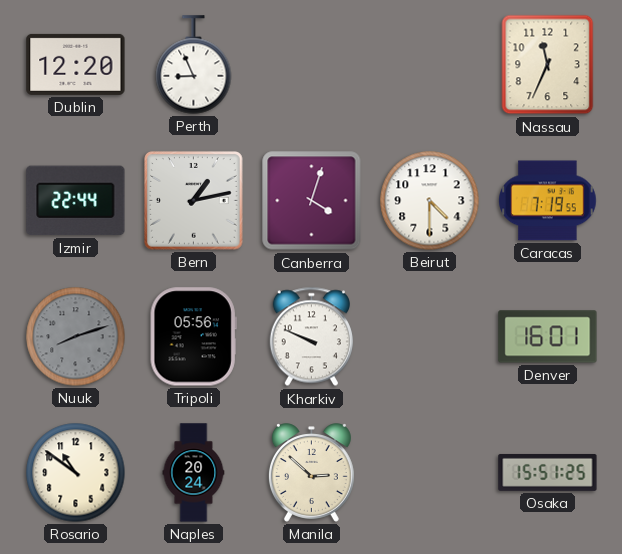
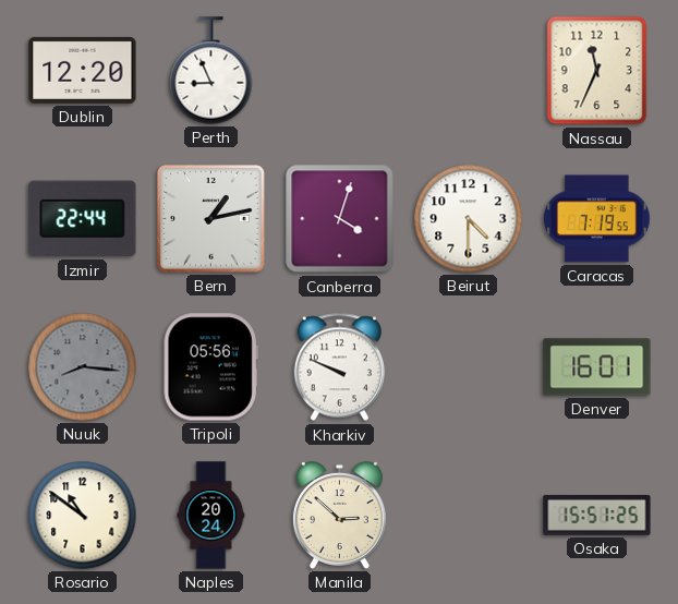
Nuuk: 8:12 -> 8:16
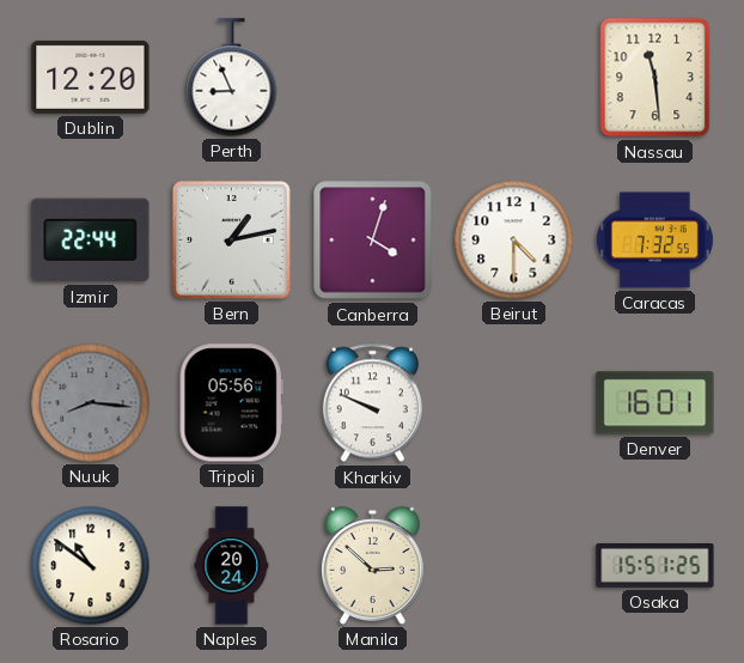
Nassau: 11:34 -> 11:29
Caracas: 7:19 -> 7:32
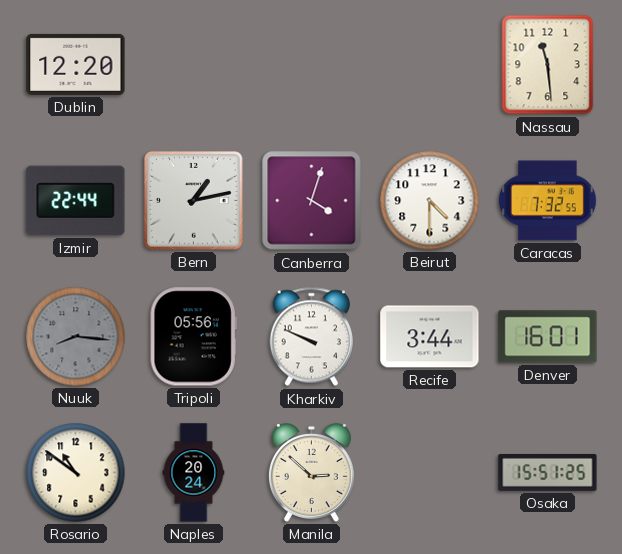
Perth: 8:56 -> none
Recife: none -> 3:44
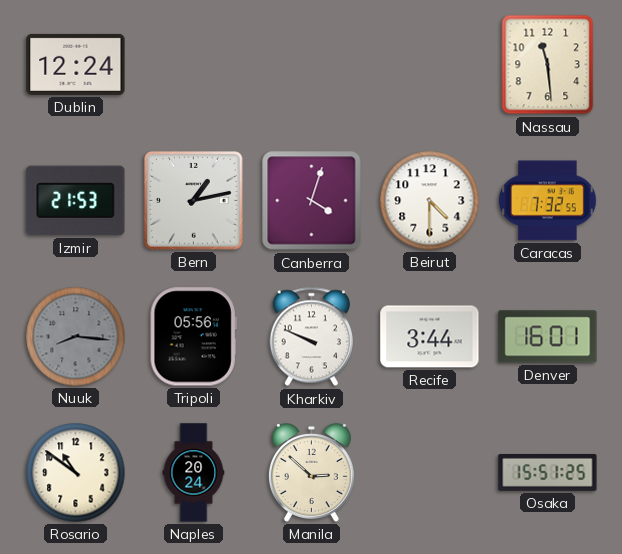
Dublin: 12:20 -> 12:24
Izmir: 22:44 -> 21:53
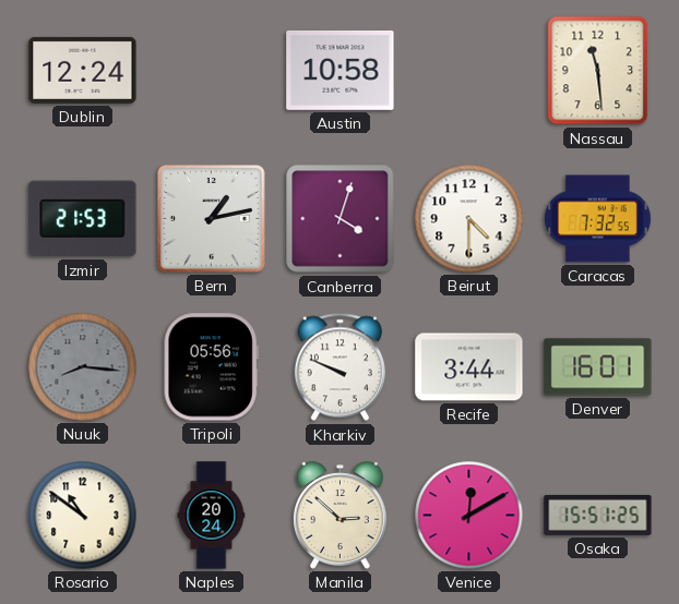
Austin: none -> 10:58
Venice: none -> 12:10
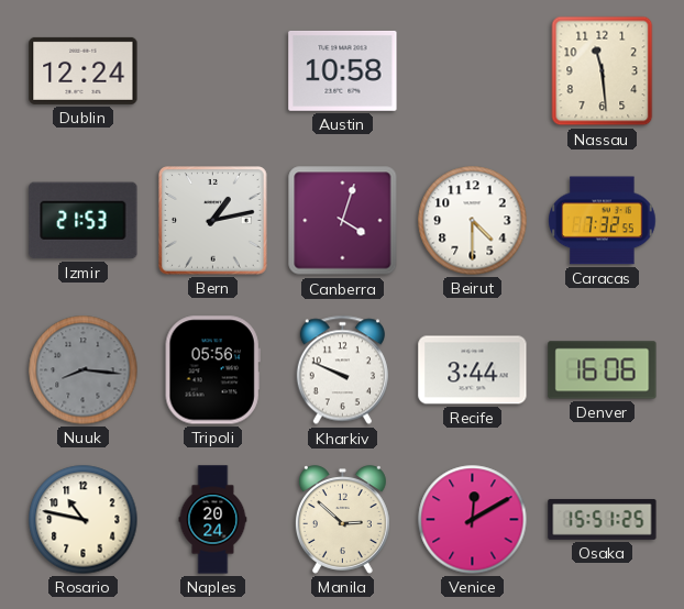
Denver: 16:01 -> 16:06
Rosario: 10:51 -> 10:47
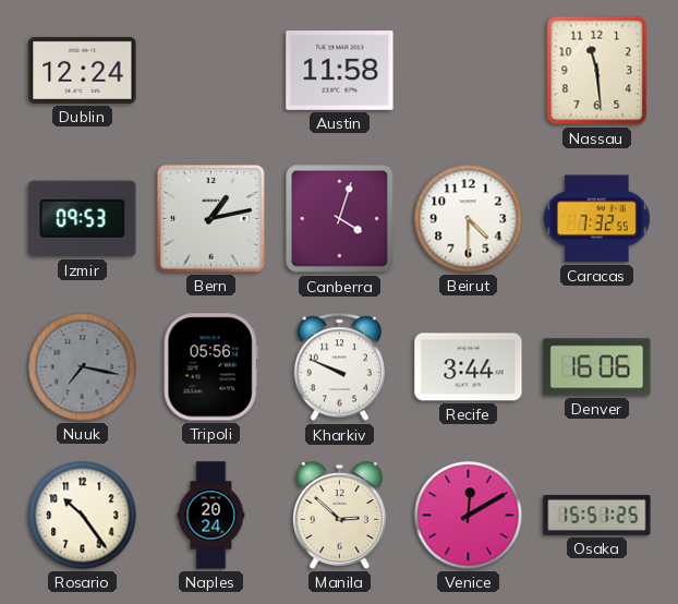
Austin: 10:58 -> 11:58
Izmir: 21:53 -> 09:53
Nuuk: 8:16 -> 7:17
Rosario: 10:47 -> 10:24
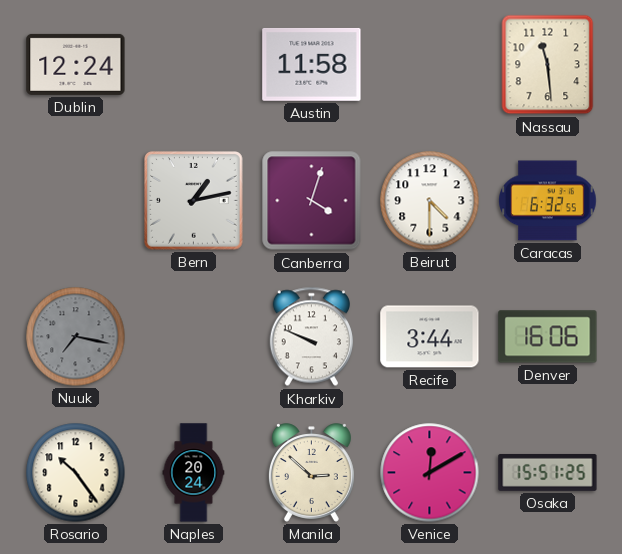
Izmir: 09:53 -> none
Caracas: 7:32 -> 6:32
Tripoli: 05:56 -> none
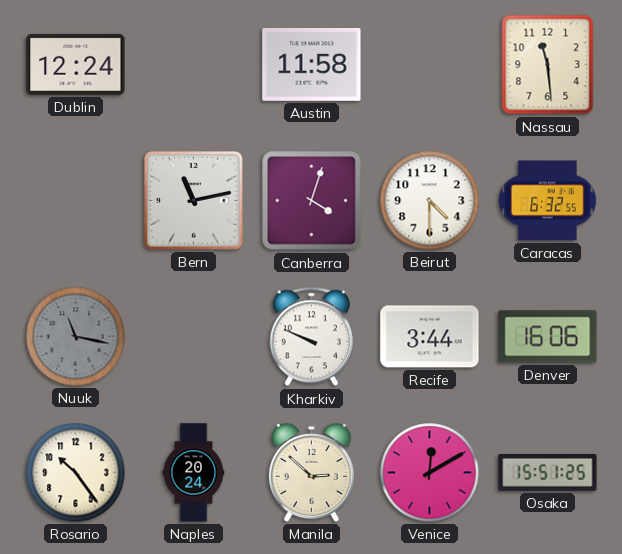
Bern: 1:13 -> 11:13
Nuuk: 7:17 -> 11:17
